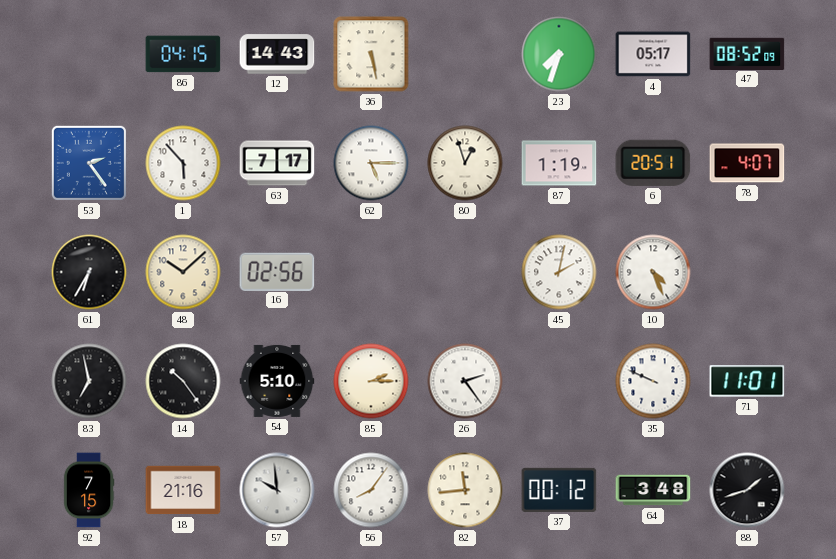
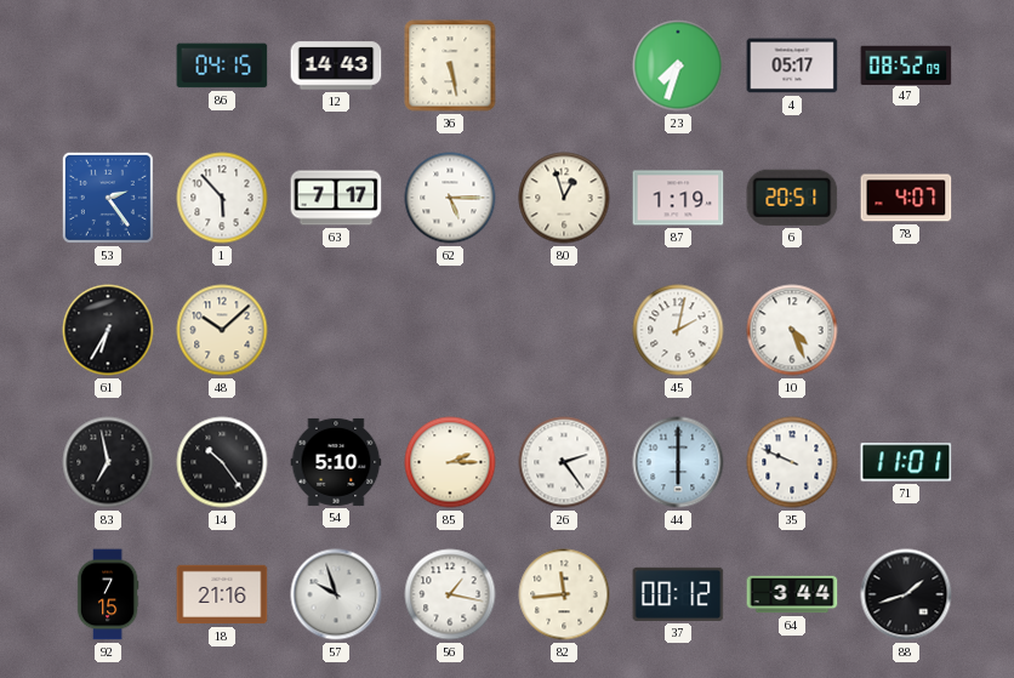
16: 02:56 -> none
44: none -> 6:00
57: 9:59 -> 9:57
56: 8:06 -> 1:17
64: 3:48 -> 3:44
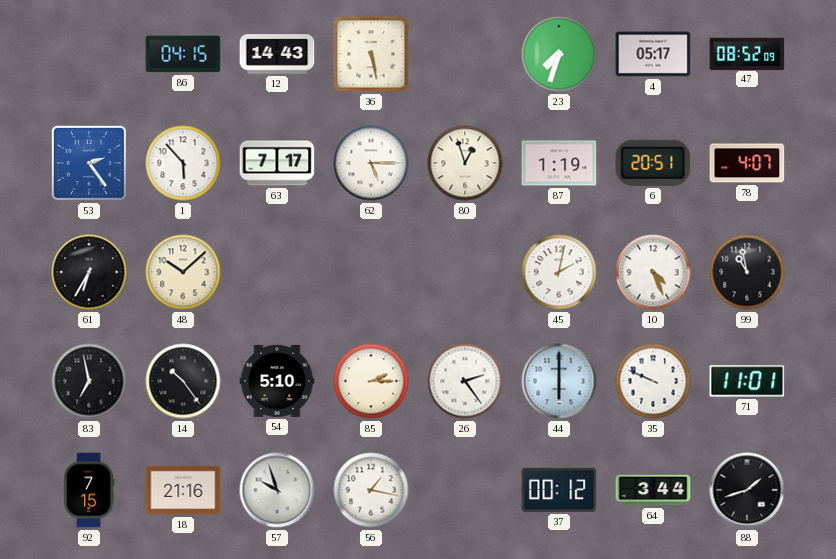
99: none -> 10:58
82: 11:44 -> none
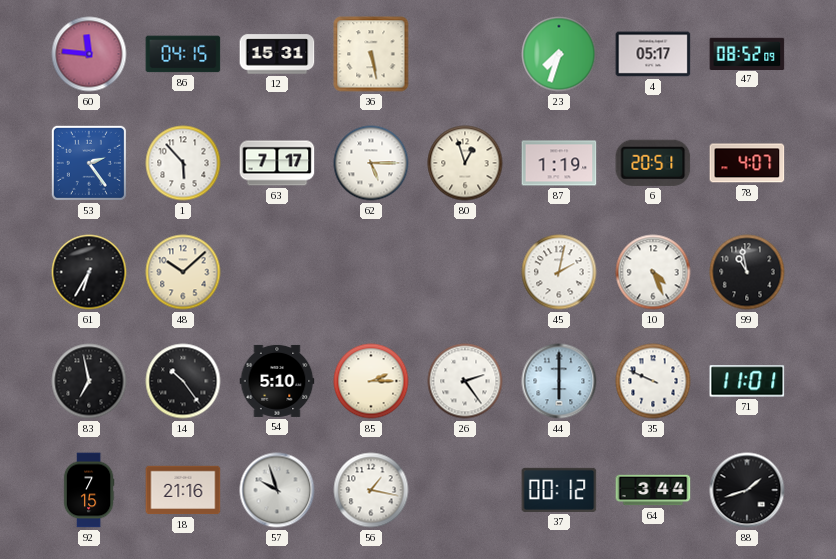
60: none -> 11:46
12: 14:43 -> 15:31
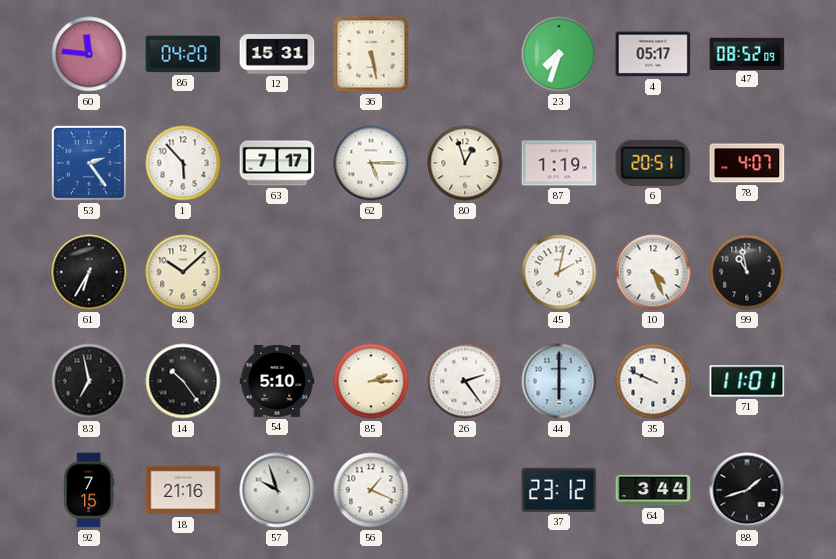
86: 04:15 -> 04:20
56: 1:17 -> 1:19
37: 00:12 -> 23:12
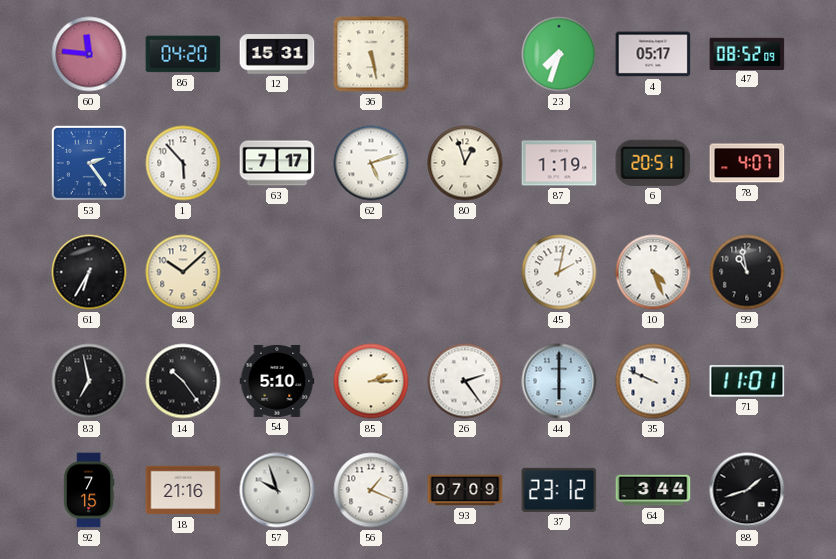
62: 5:15 -> 5:12
93: none -> 07:09
